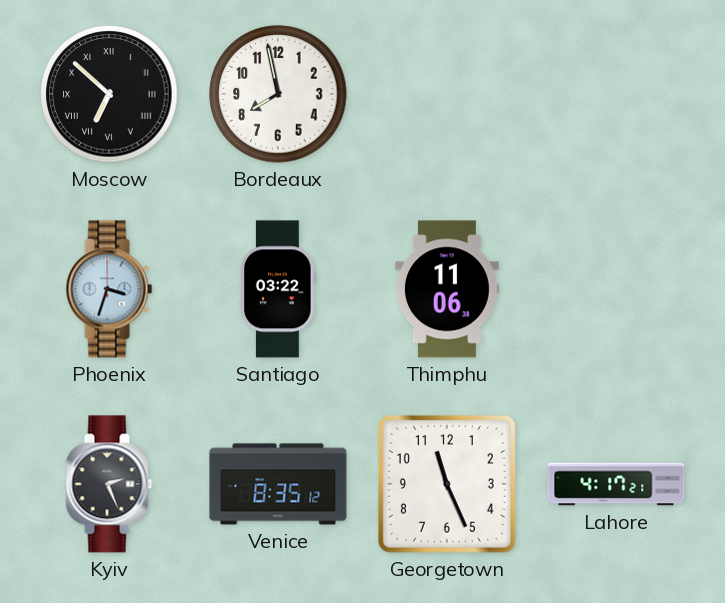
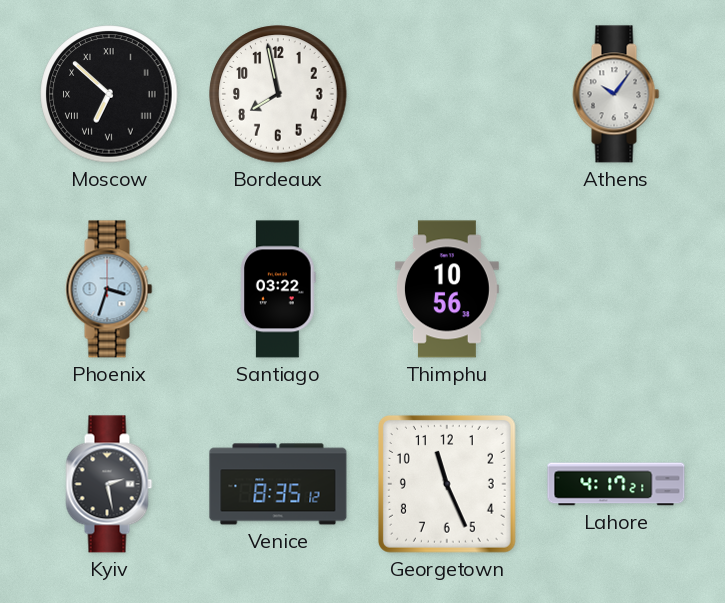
Athens: none -> 10:06
Thimphu: 11:06 -> 10:56
Kyiv: 2:26 -> 2:28
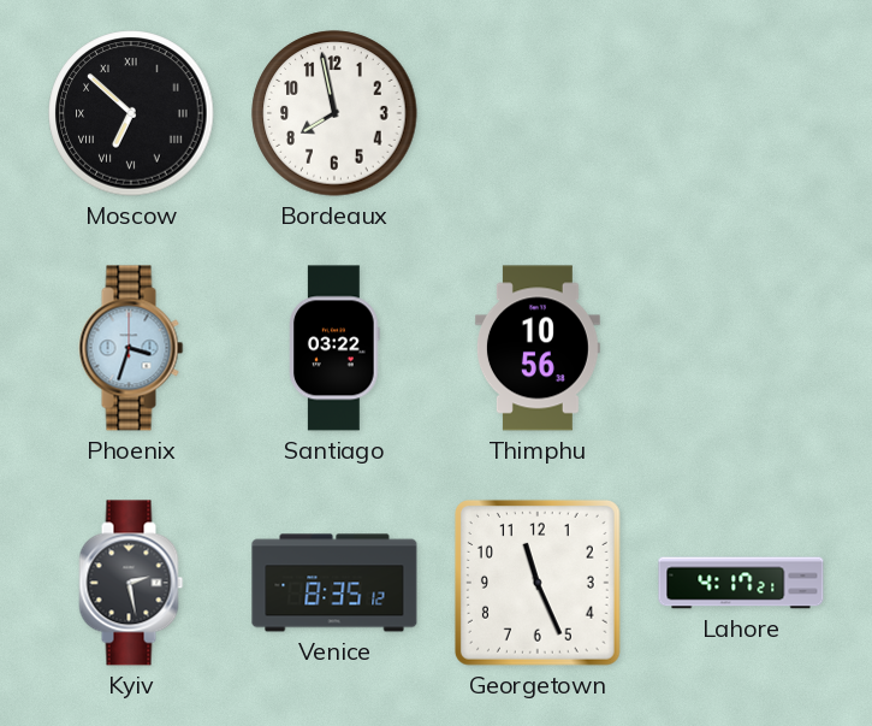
Athens: 10:06 -> none
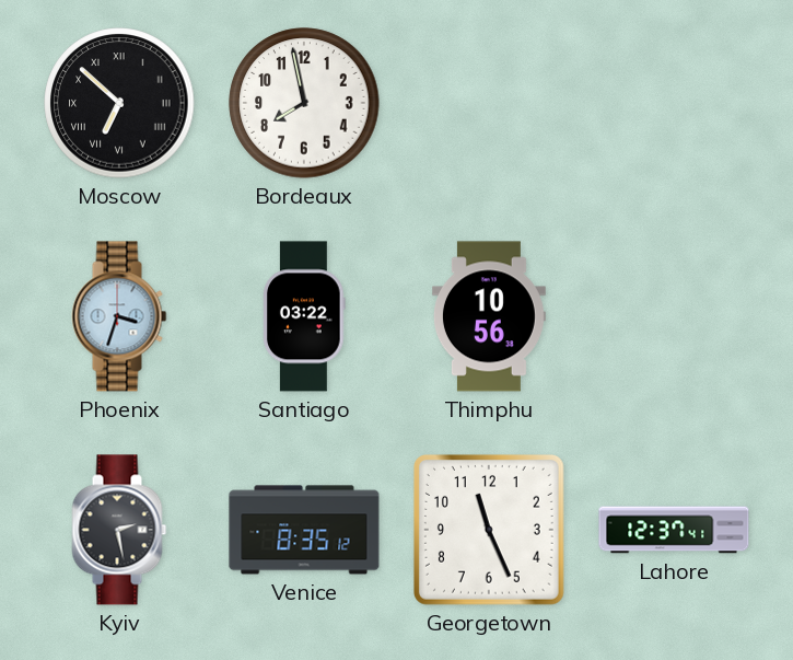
Lahore: 4:17 -> 12:37
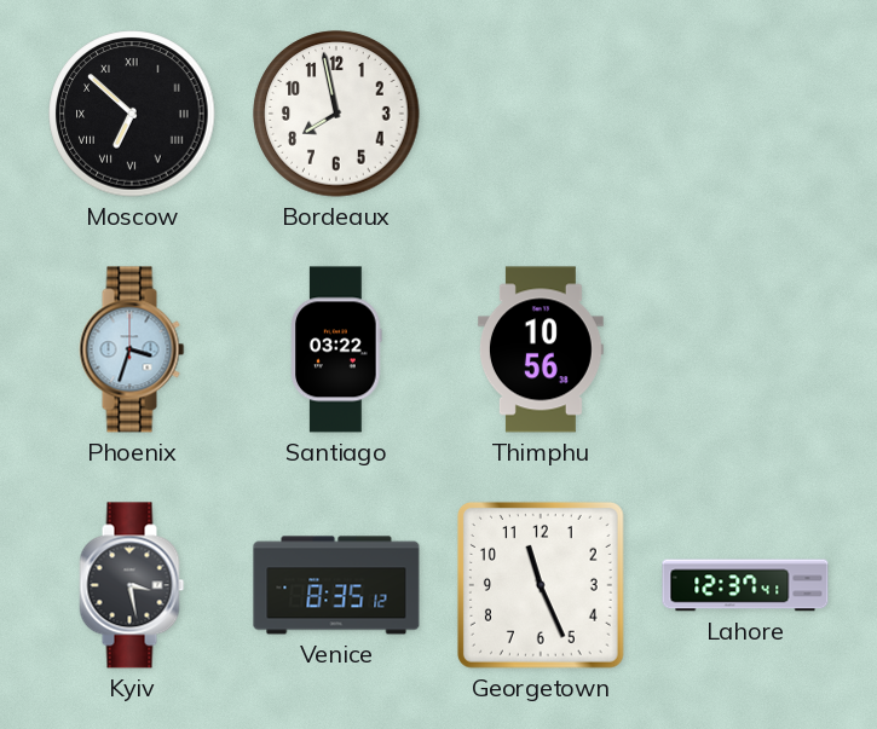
Kyiv: 2:28 -> 3:28
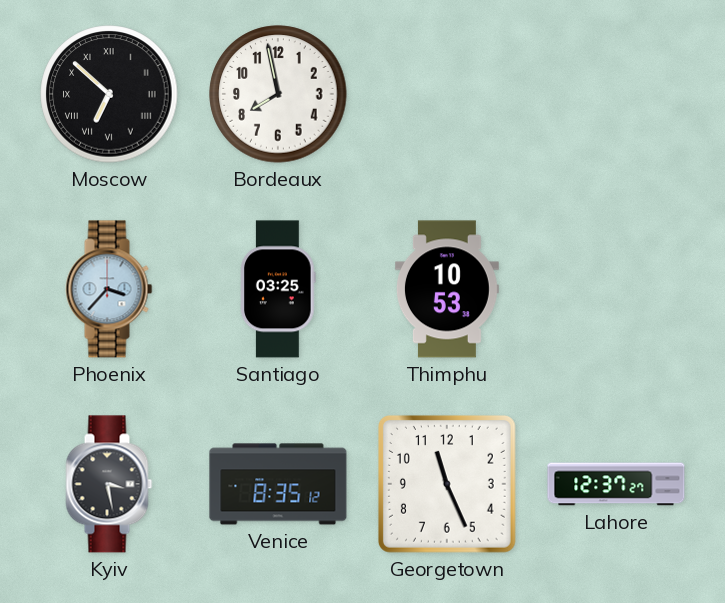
Phoenix: 3:33 -> 3:37
Santiago: 03:22 -> 03:25
Thimphu: 10:56 -> 10:53
Lahore: 12:37:41 -> 12:37:27
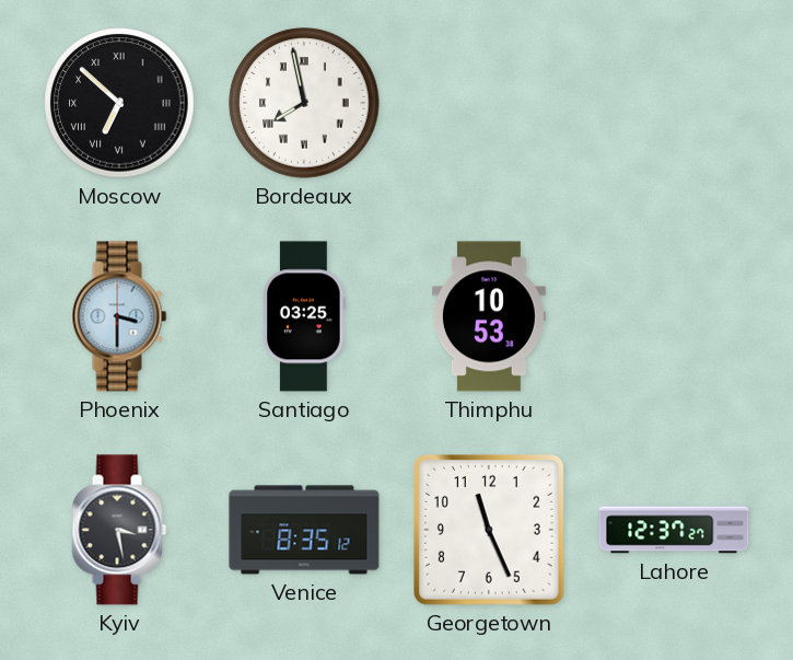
Bordeaux numerals: Arabic -> Roman
Phoenix: 3:37 -> 3:30
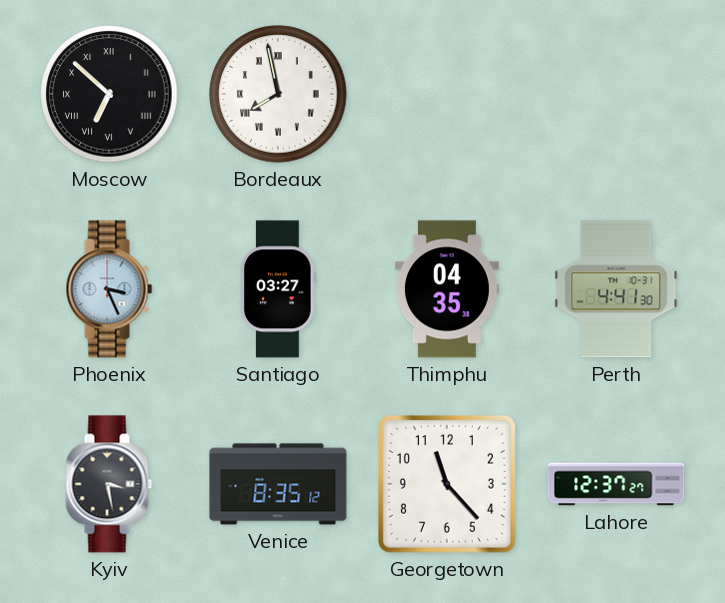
Phoenix: 3:30 -> 3:26
Santiago: 03:25 -> 03:27
Thimphu: 10:53 -> 04:35
Perth: none -> 4:41
Georgetown: 11:26 -> 11:23
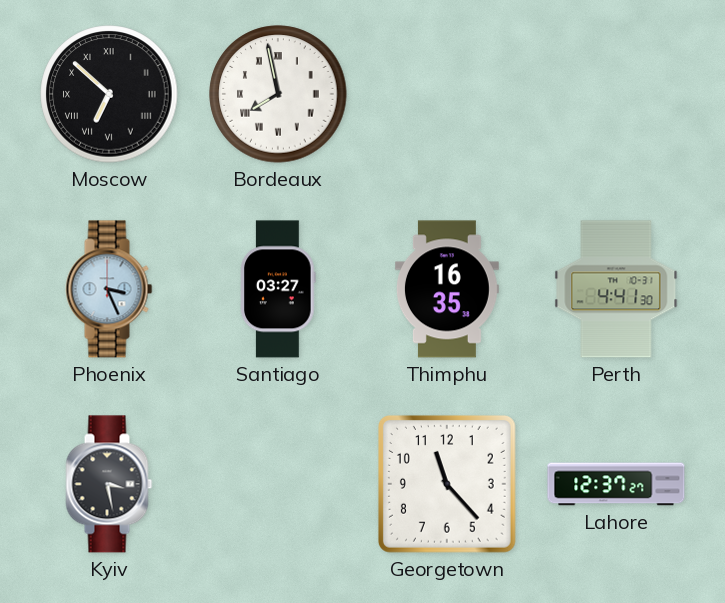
Thimphu: 04:35 -> 16:35
Venice: 8:35 -> none
